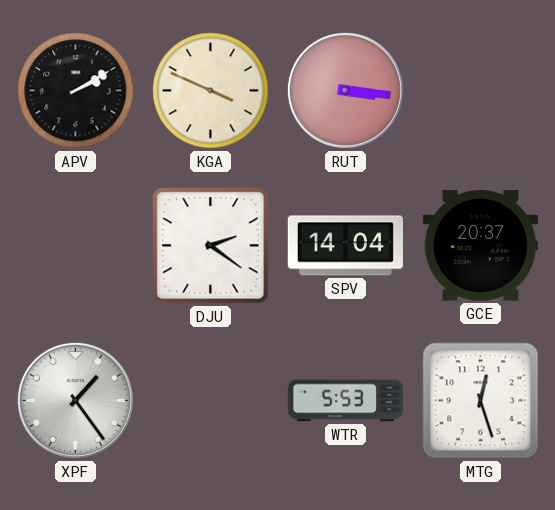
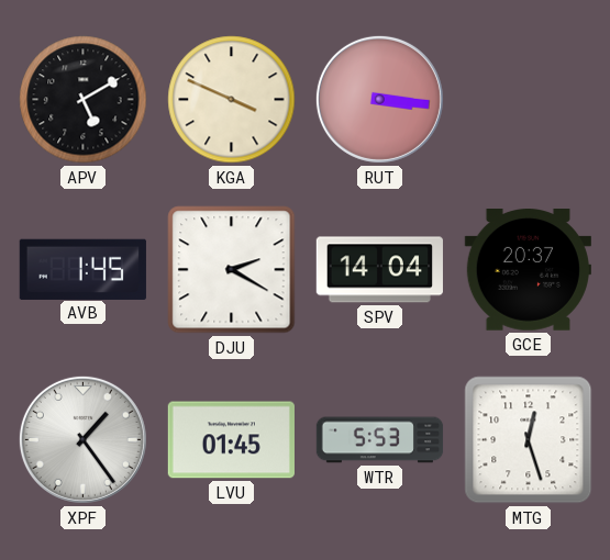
APV: 2:10 -> 5:10
AVB: none -> 1:45
DJU: 2:21 -> 2:20
LVU: none -> 01:45
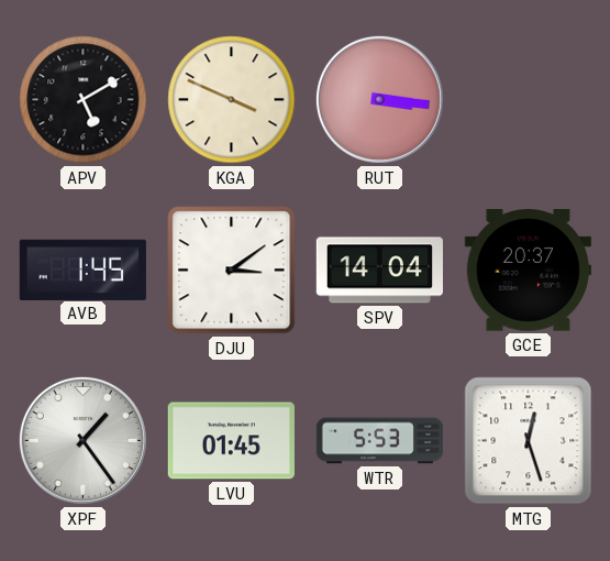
DJU: 2:20 -> 3:09
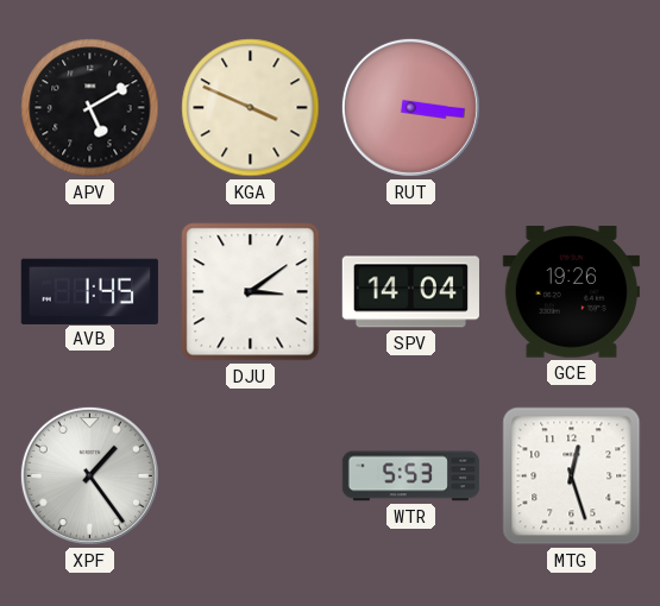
GCE: 20:37 -> 19:26
LVU: 01:45 -> none
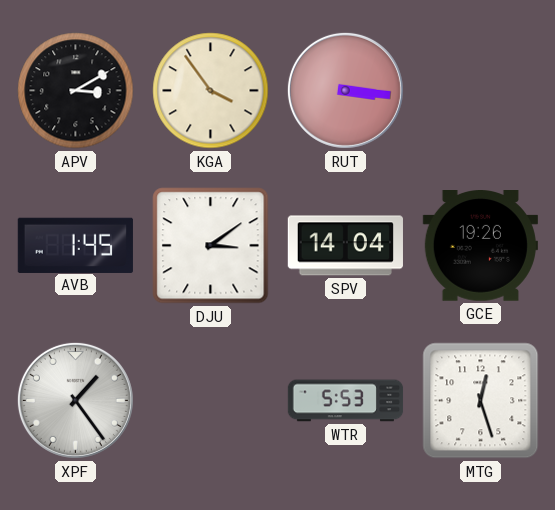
APV: 5:10 -> 3:10
KGA: 3:49 -> 3:54
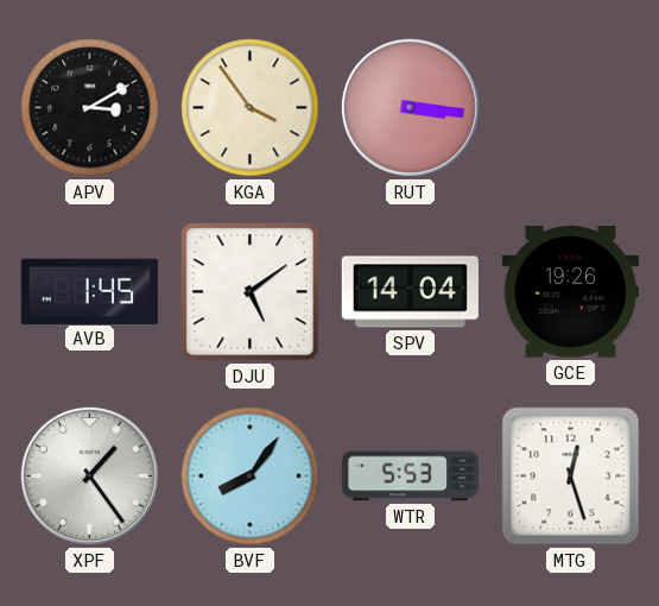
DJU: 3:09 -> 5:09
BVF: none -> 8:06
